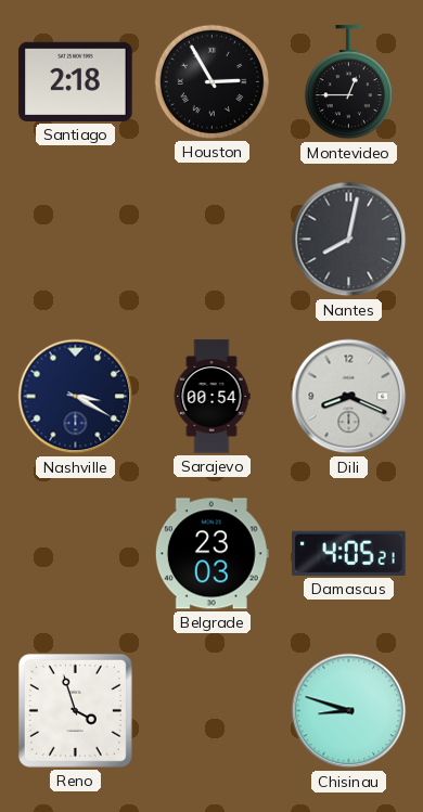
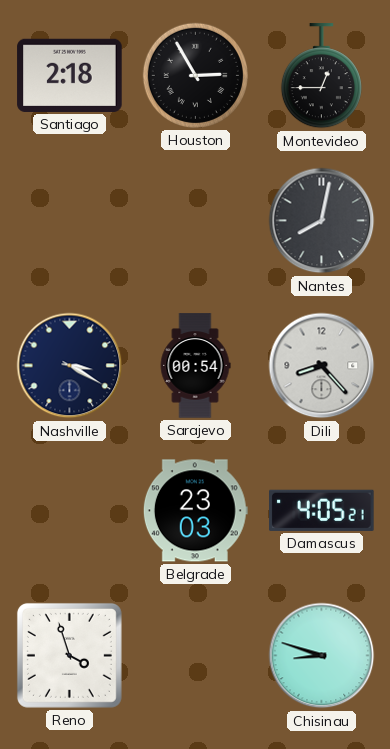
Dili: 8:19 -> 8:23
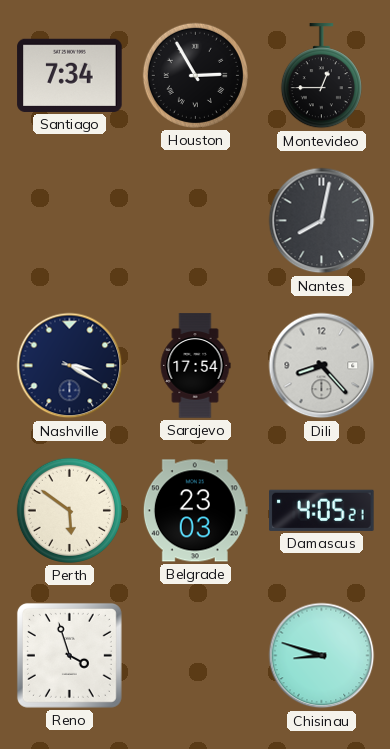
Santiago: 2:18 -> 7:34
Sarajevo: 00:54 -> 17:54
Perth: none -> 5:51
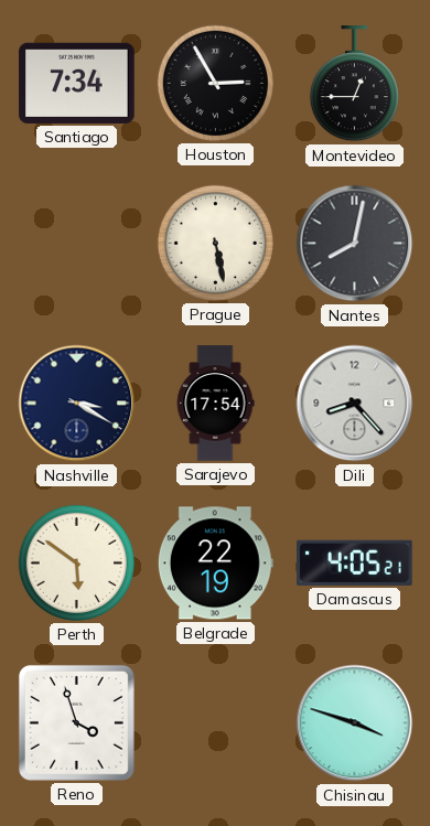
Prague: none -> 5:28
Belgrade: 23:03 -> 22:19
Chisinau: 8:48 -> 3:48
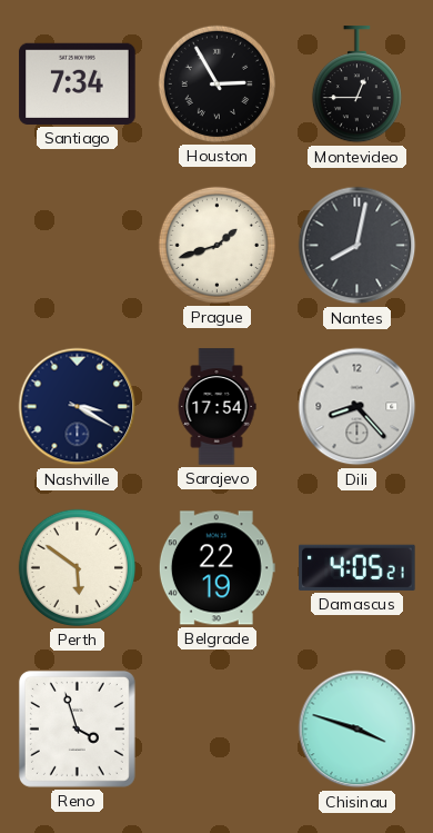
Prague: 5:28 -> 1:42
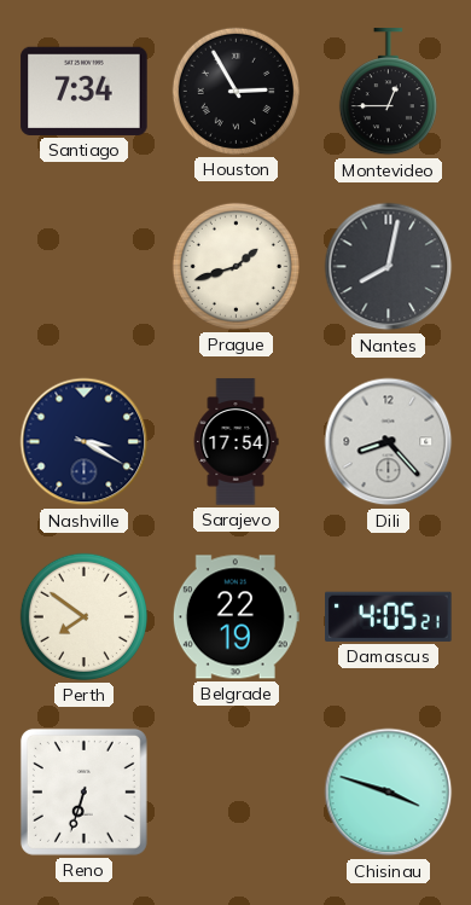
Perth: 5:51 -> 7:51
Reno: 3:57 -> 6:33
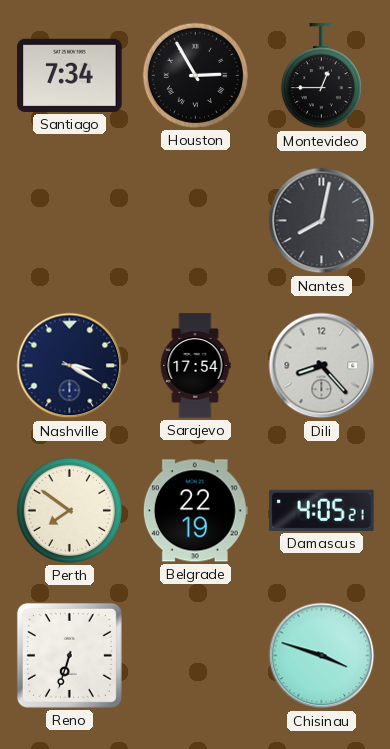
Prague: 1:42 -> none
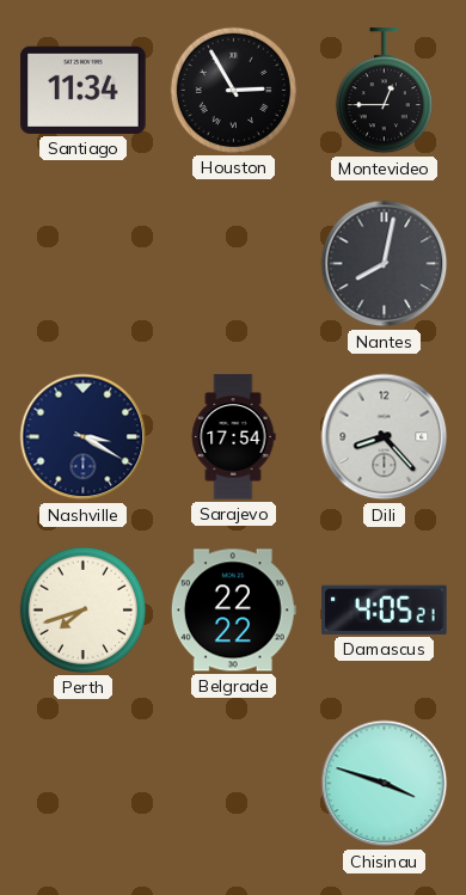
Santiago: 7:34 -> 11:34
Perth: 7:51 -> 7:42
Belgrade: 22:19 -> 22:22
Reno: 6:33 -> none
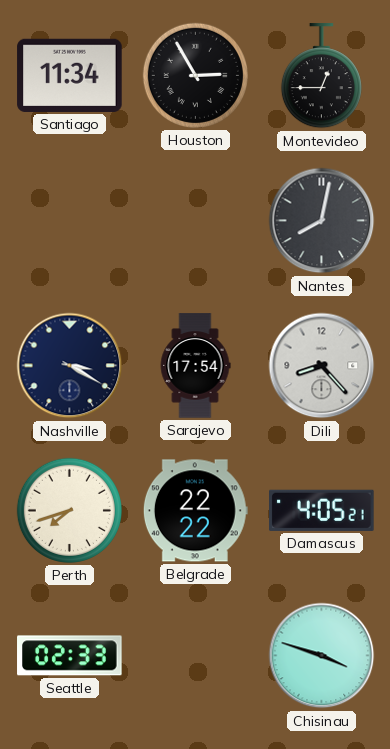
Seattle: none -> 02:33
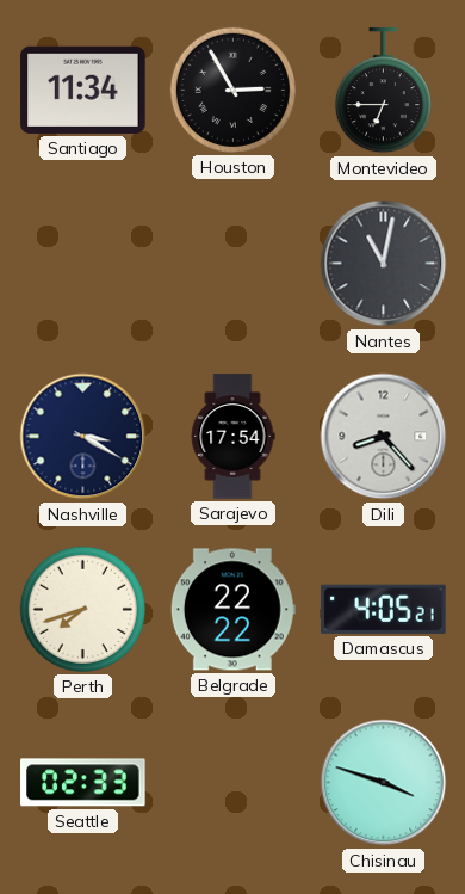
Montevideo: 12:45 -> 6:45
Nantes: 8:02 -> 11:02
